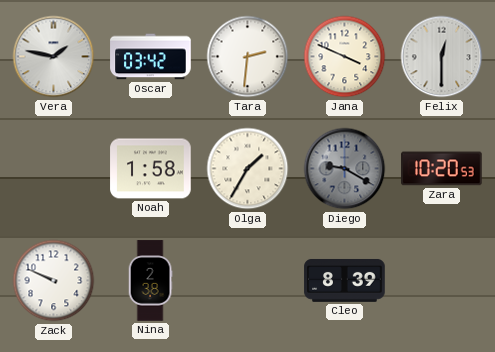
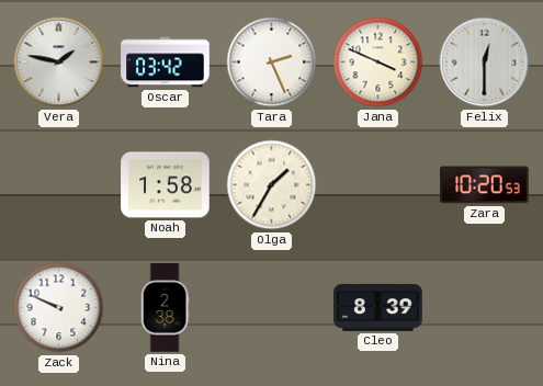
Tara: 2:31 -> 2:26
Diego: 9:20 -> none
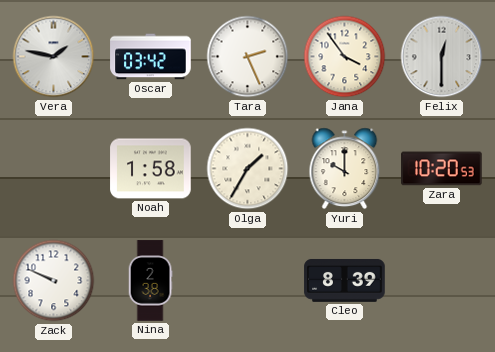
Jana: 3:49 -> 3:54
Yuri: none -> 10:00
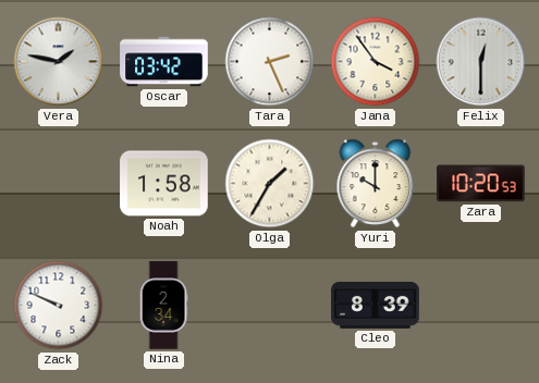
Nina: 2:38 -> 2:34
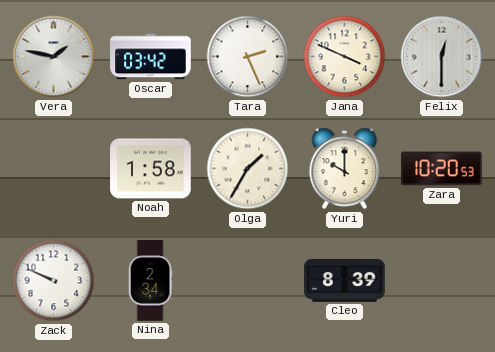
Jana: 3:54 -> 3:49
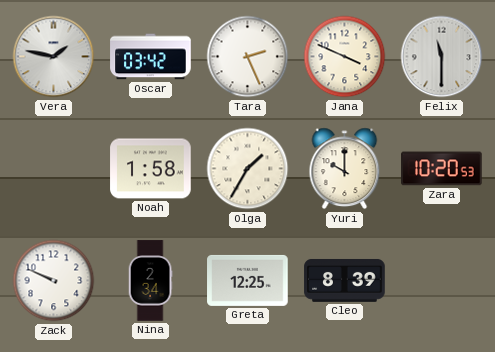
Felix: 12:30 -> 11:30
Greta: none -> 12:25
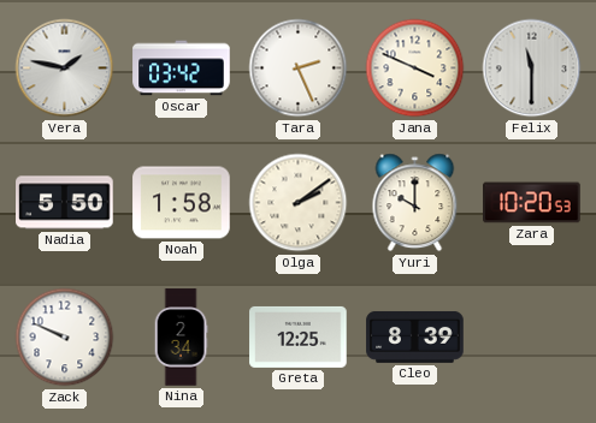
Nadia: none -> 5:50
Olga: 1:35 -> 2:09
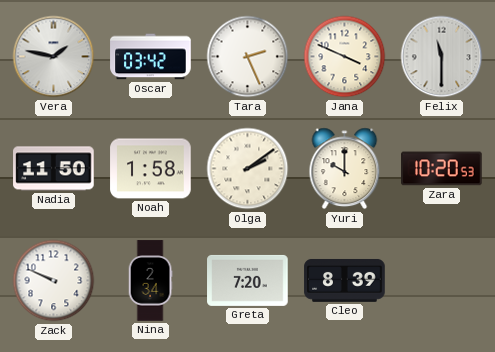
Nadia: 5:50 -> 11:50
Greta: 12:25 -> 7:20
